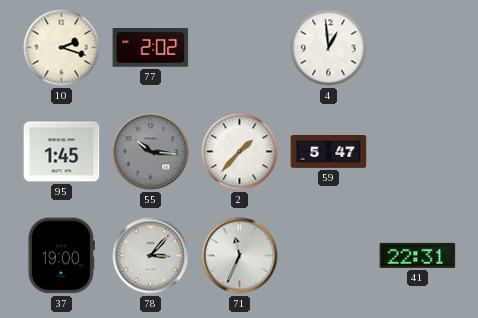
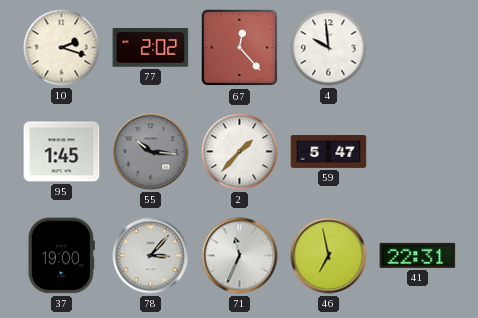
67: none -> 12:23
4: 12:59 -> 9:59
46: none -> 6:58
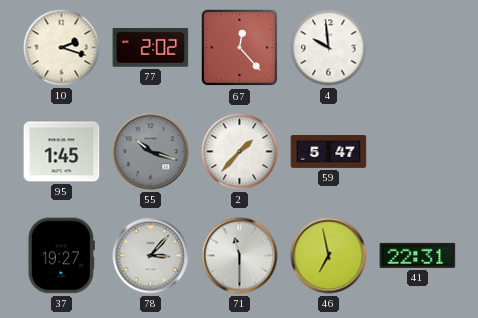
55: 10:16 -> 10:18
37: 19:00 -> 19:27
71: 11:34 -> 11:30
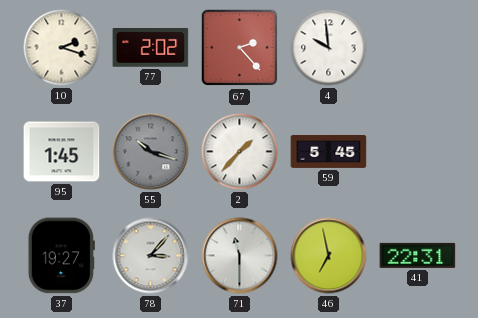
67: 12:23 -> 2:23
59: 5:47 -> 5:45
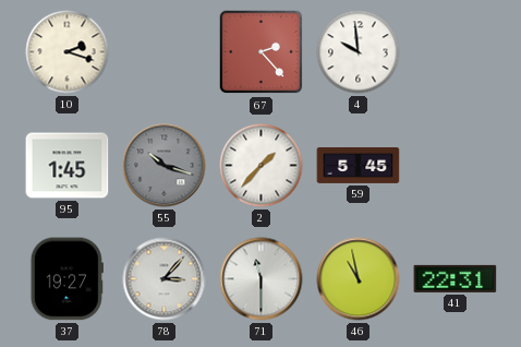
77: 2:02 -> none
46: 6:58 -> 10:58
